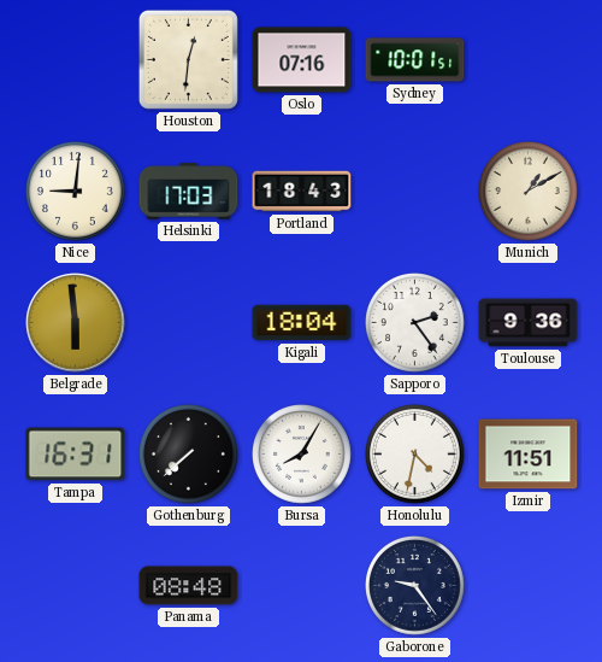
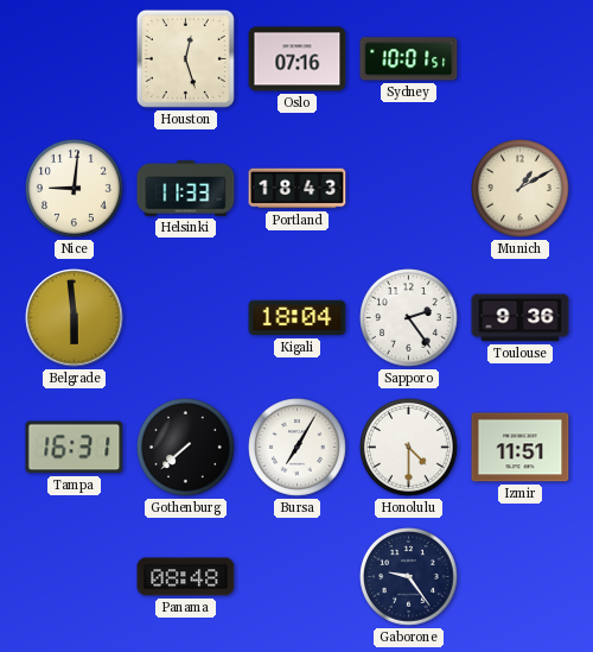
Houston: 12:31 -> 12:27
Helsinki: 17:03 -> 11:33
Bursa: 8:05 -> 7:05
Honolulu: 4:32 -> 4:30
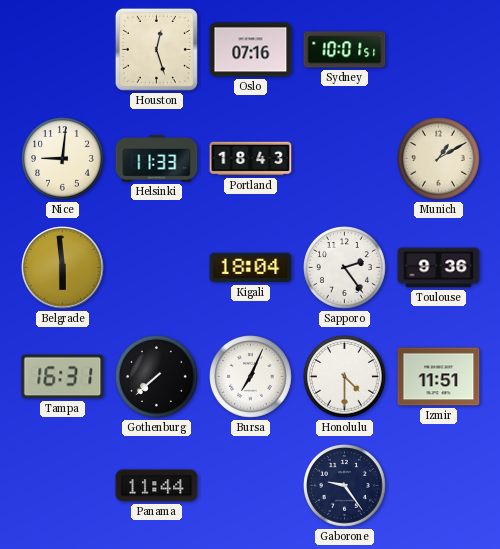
Bursa: 7:05 -> 7:04
Panama: 08:48 -> 11:44
